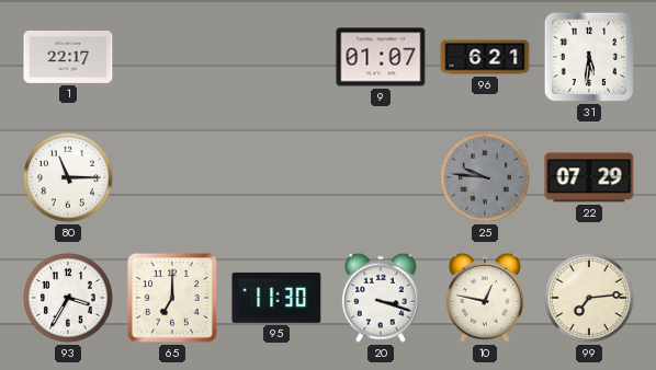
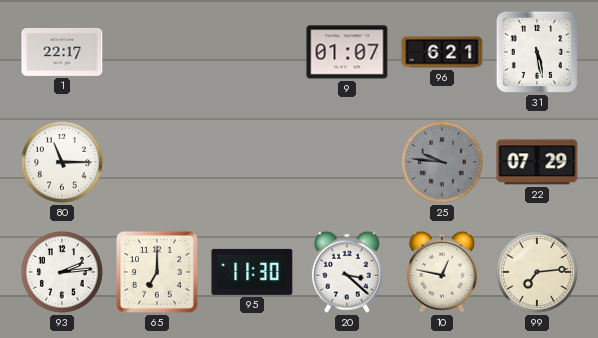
31: 5:31 -> 5:28
93: 3:35 -> 2:14
20: 3:18 -> 3:22
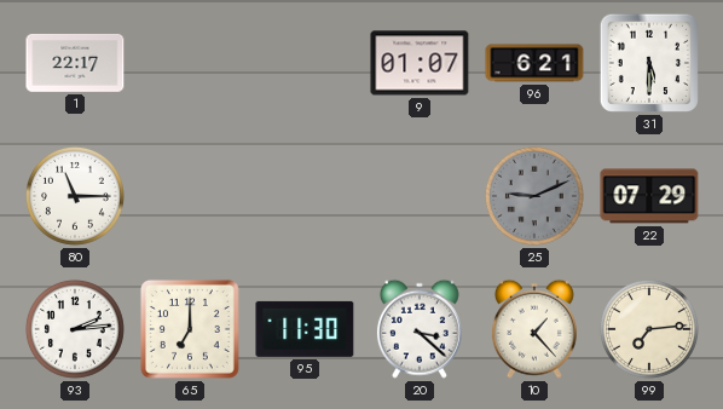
31: 5:28 -> 5:30
25: 9:46 -> 9:11
10: 12:47 -> 1:23
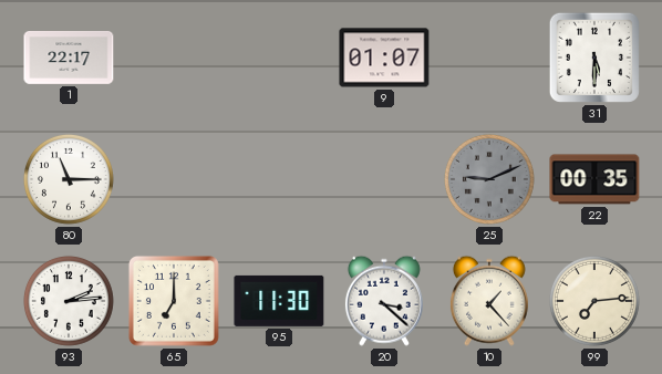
96: 6:21 -> none
22: 07:29 -> 00:35
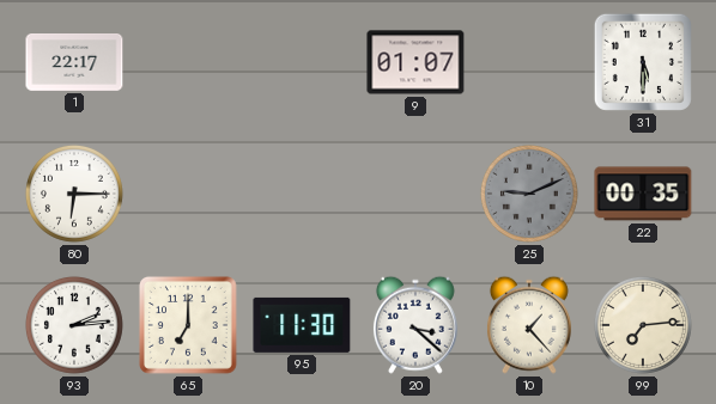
80: 11:15 -> 6:15
